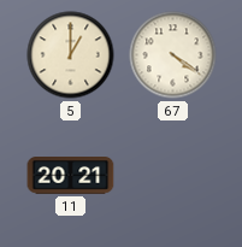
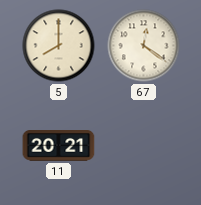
5: 1:00 -> 8:00
67: 4:21 -> 12:21
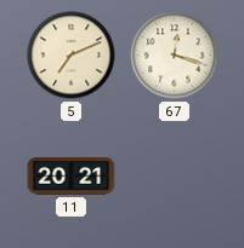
5: 8:00 -> 7:11
67: 12:21 -> 12:18
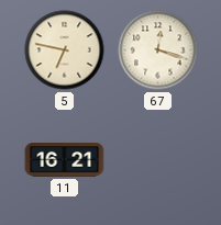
5: 7:11 -> 6:47
11: 20:21 -> 16:21
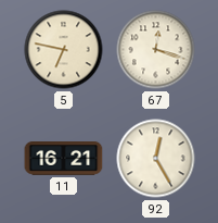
92: none -> 12:25
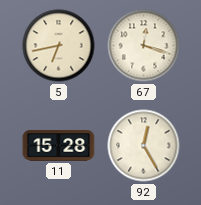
5: 6:47 -> 6:43
11: 16:21 -> 15:28
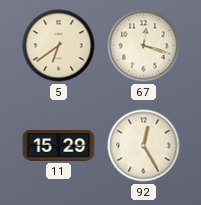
5: 6:43 -> 6:39
11: 15:28 -> 15:29
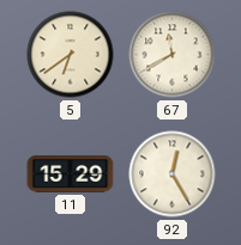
67: 12:18 -> 11:40
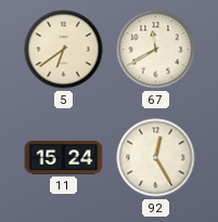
11: 15:29 -> 15:24
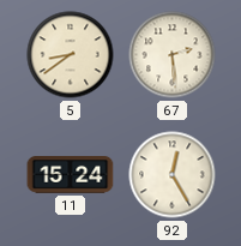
5: 6:39 -> 8:39
67: 11:40 -> 2:29
